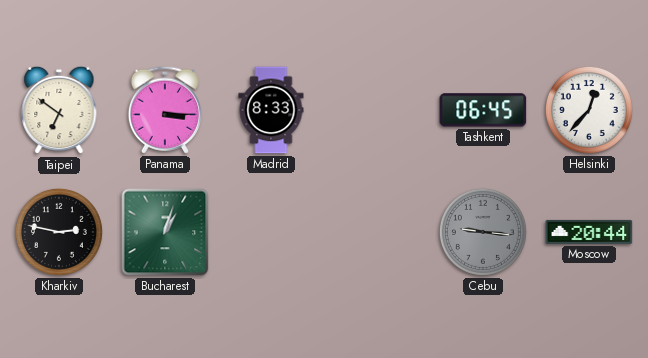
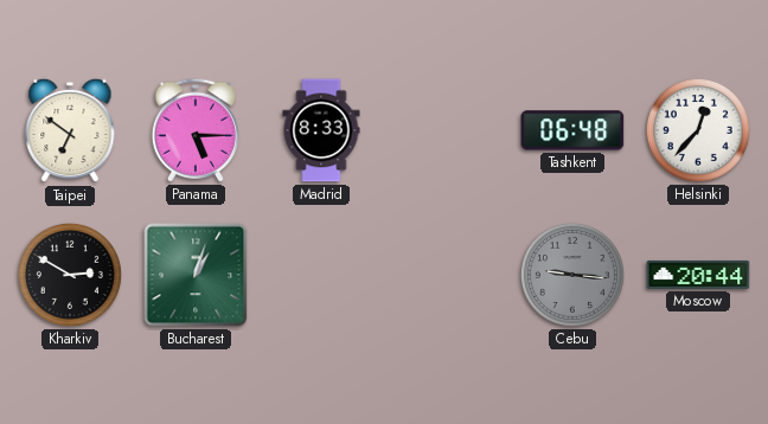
Panama: 3:15 -> 5:15
Tashkent: 06:45 -> 06:48
Kharkiv: 2:47 -> 2:50
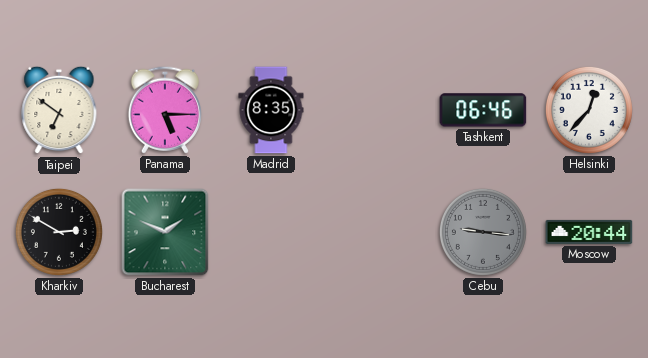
Madrid: 8:33 -> 8:35
Tashkent: 06:48 -> 06:46
Bucharest: 1:03 -> 1:49
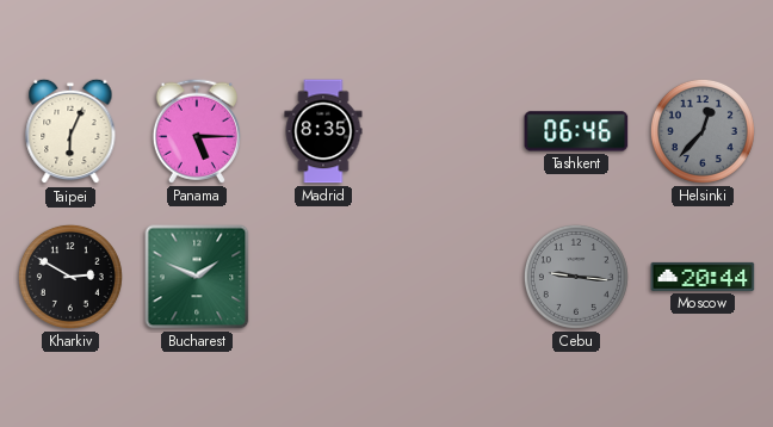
Taipei: 6:51 -> 6:04
Helsinki dial: white -> grey
